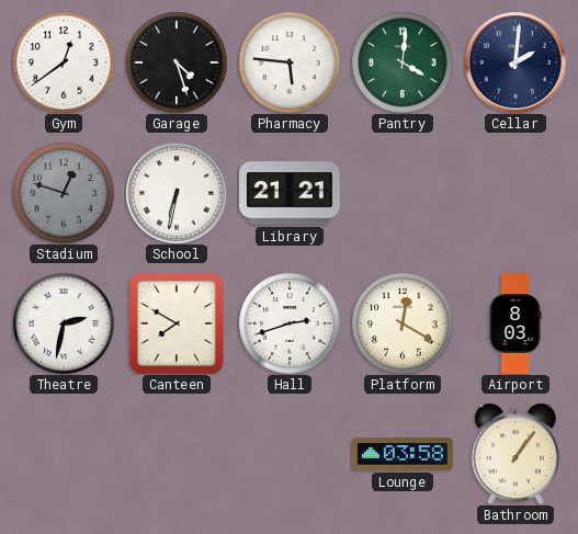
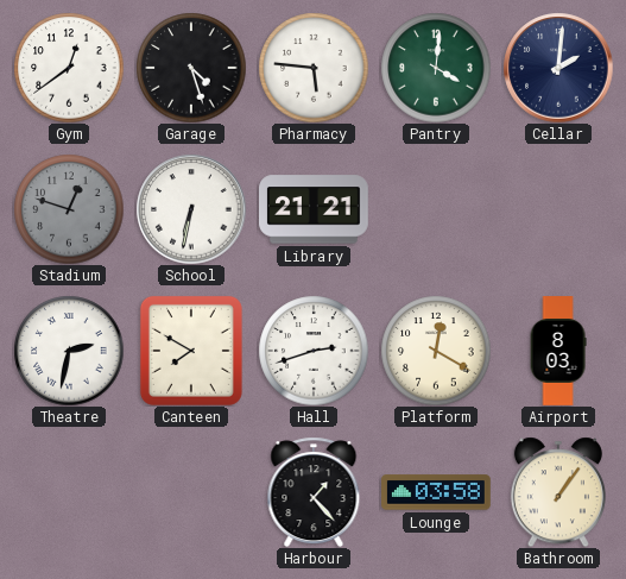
Harbour: none -> 1:23
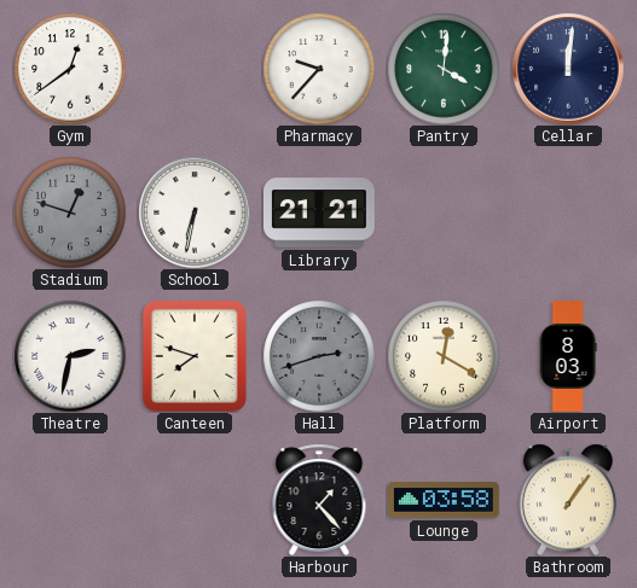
Garage: 4:27 -> none
Pharmacy: 5:46 -> 9:37
Cellar: 2:01 -> 12:01
Canteen: 7:50 -> 7:48
Hall dial: white -> grey
